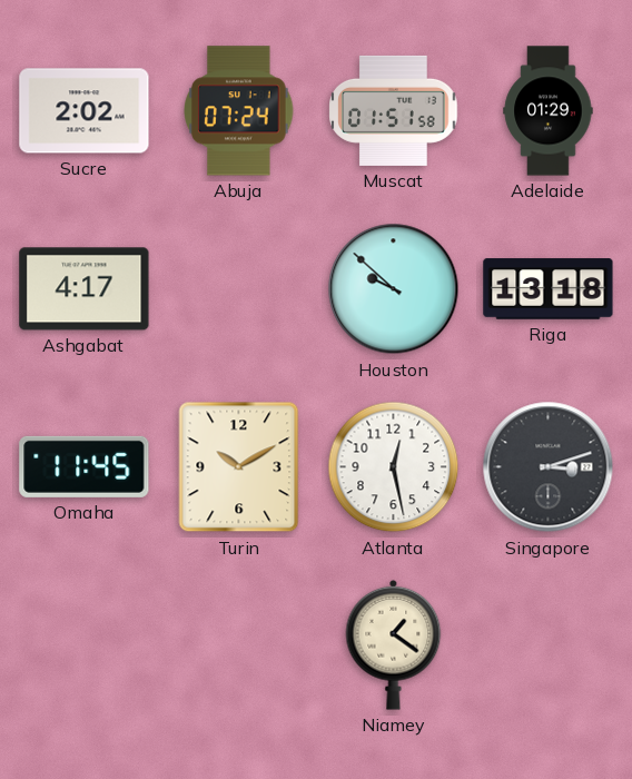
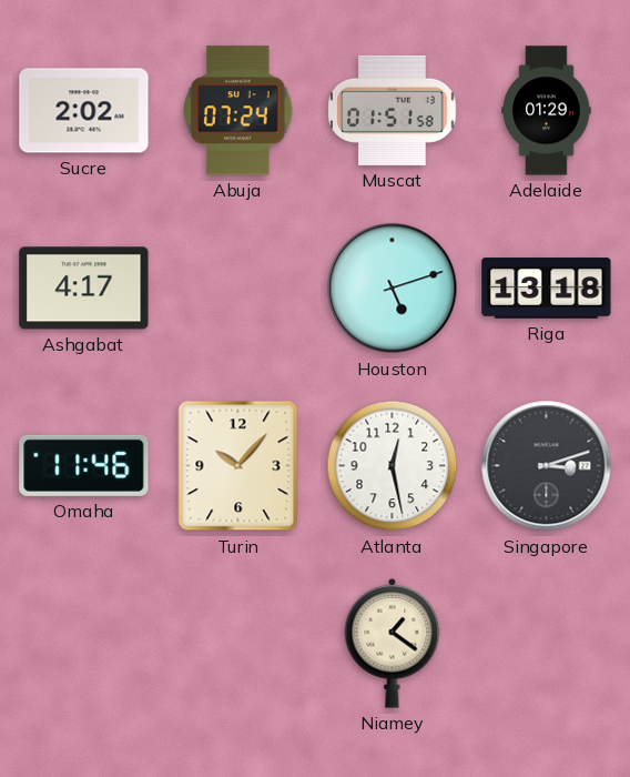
Houston: 9:52 -> 5:12
Omaha: 11:45 -> 11:46
Turin: 10:10 -> 10:07
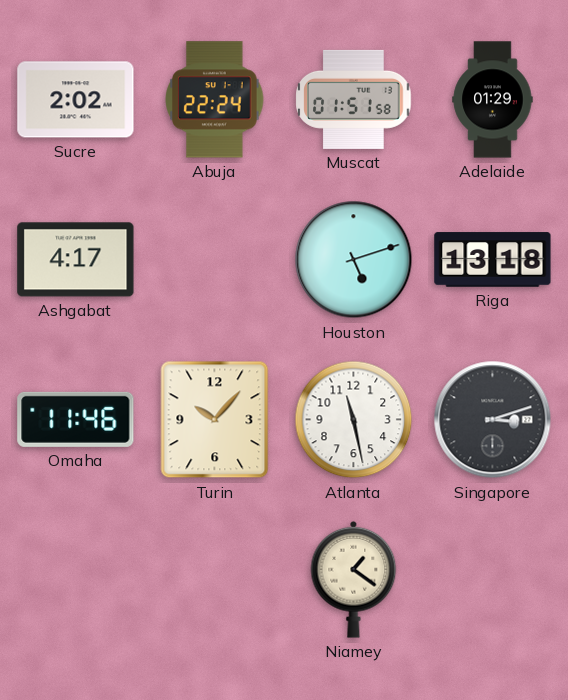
Abuja: 07:24 -> 22:24
Atlanta: 12:28 -> 11:28
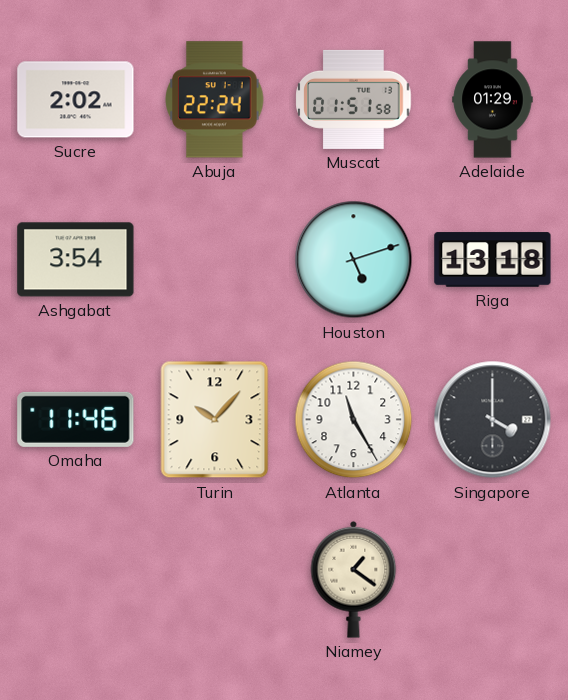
Ashgabat: 4:17 -> 3:54
Atlanta: 11:28 -> 11:25
Singapore: 3:12 -> 4:00
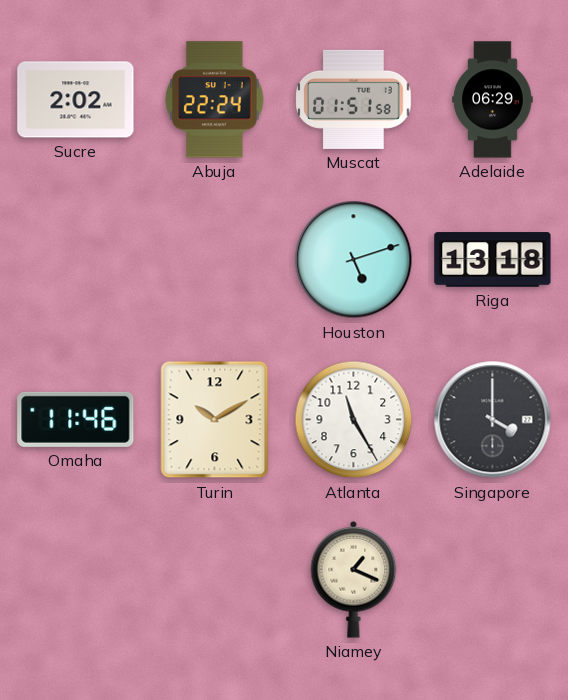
Adelaide: 01:29 -> 06:29
Ashgabat: 3:54 -> none
Turin: 10:07 -> 10:10
Niamey: 1:21 -> 1:19
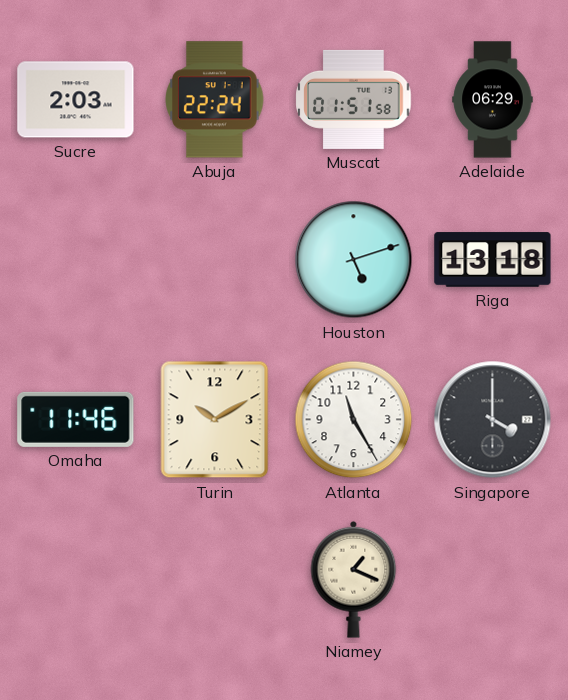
Sucre: 2:02 -> 2:03
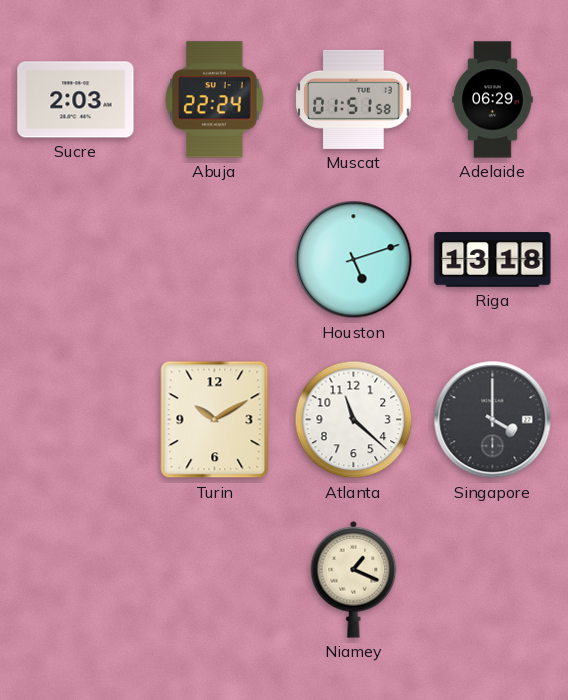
Omaha: 11:46 -> none
Atlanta: 11:25 -> 11:22
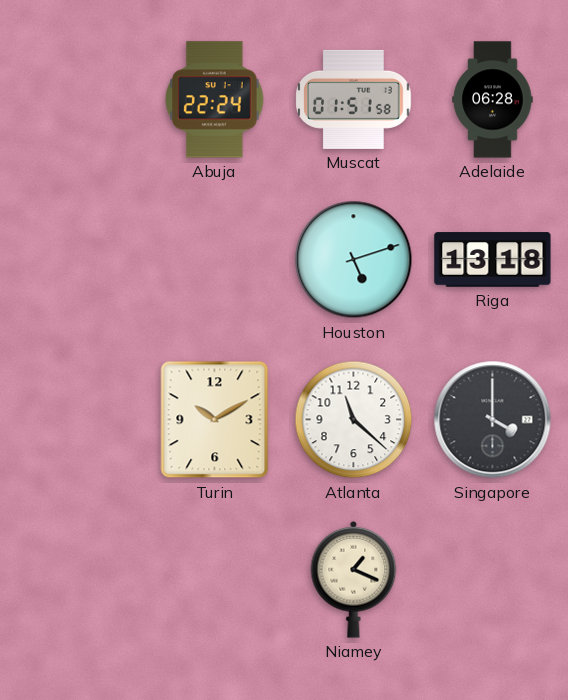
Sucre: 2:03 -> none
Adelaide: 06:29 -> 06:28
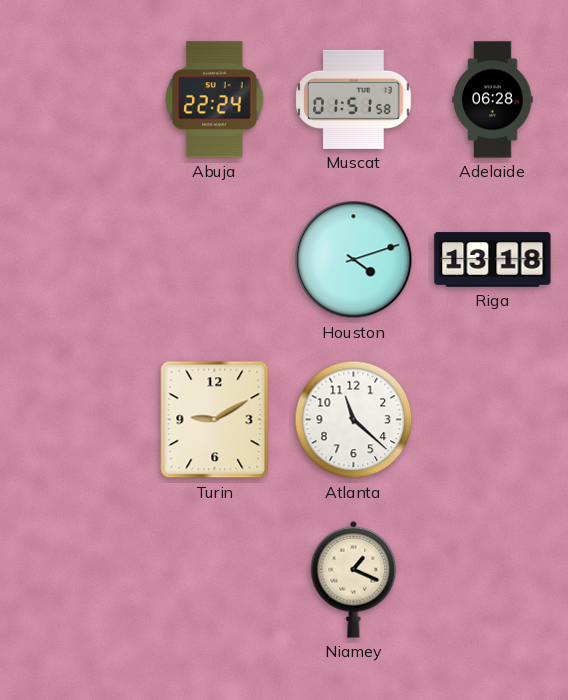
Houston: 5:12 -> 4:12
Turin: 10:10 -> 9:10
Singapore: 4:00 -> none
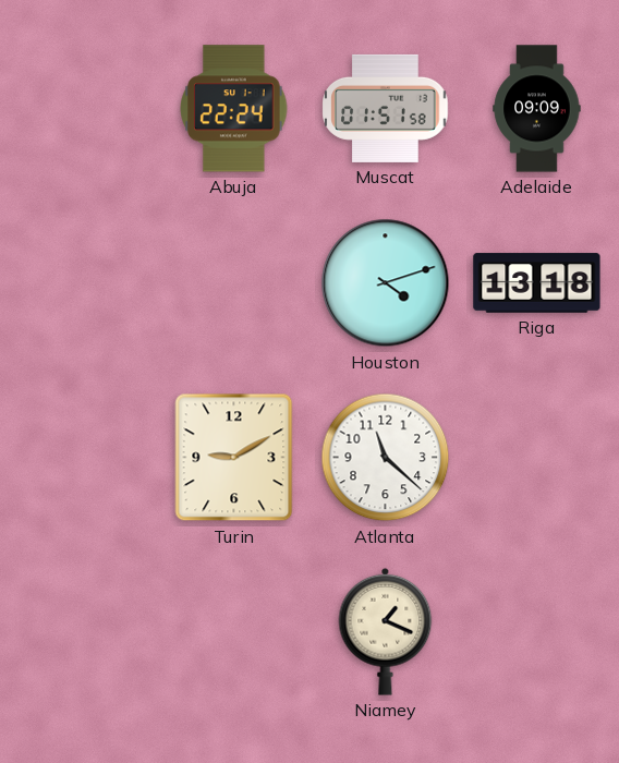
Adelaide: 06:28 -> 09:09
